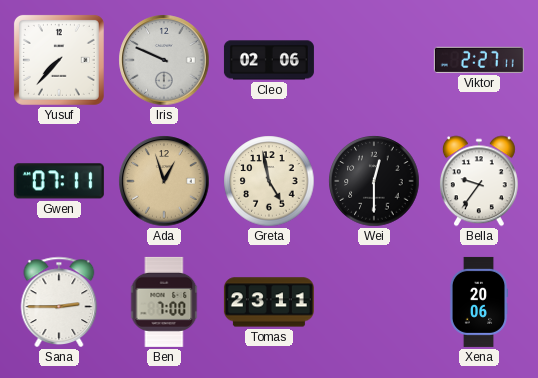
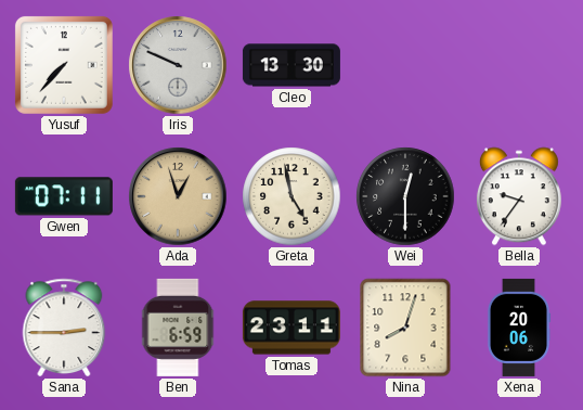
Cleo: 02:06 -> 13:30
Viktor: 2:27 -> none
Ben: 7:00 -> 6:59
Nina: none -> 8:03
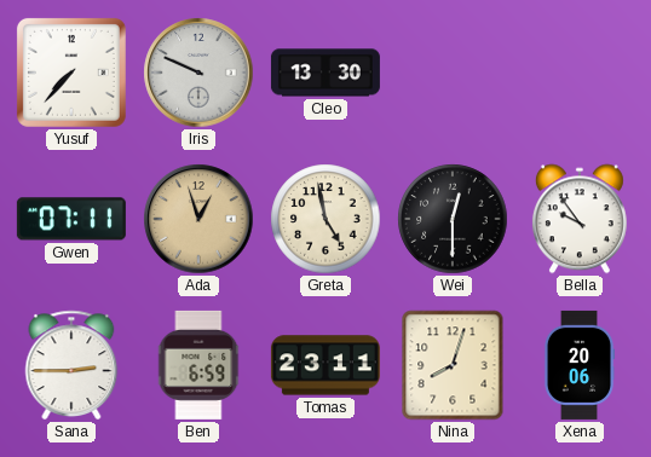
Bella: 9:36 -> 9:54
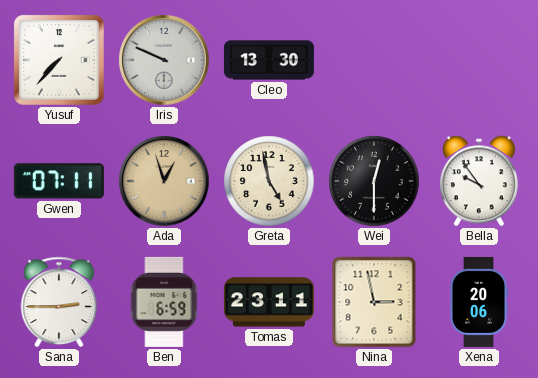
Nina: 8:03 -> 2:58
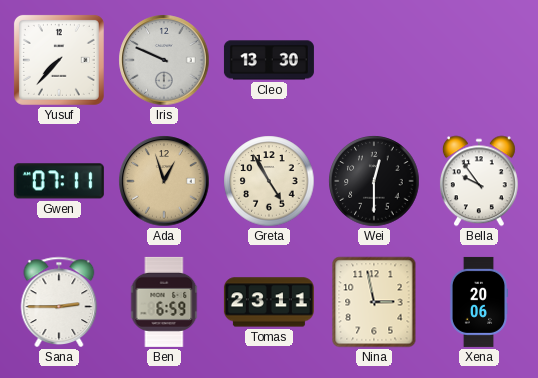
Greta: 4:58 -> 4:55
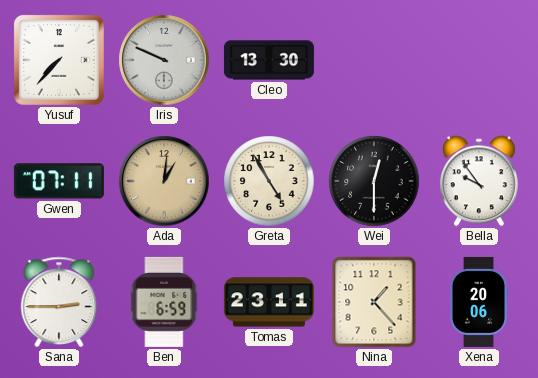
Ada: 12:57 -> 1:01
Nina: 2:58 -> 1:23
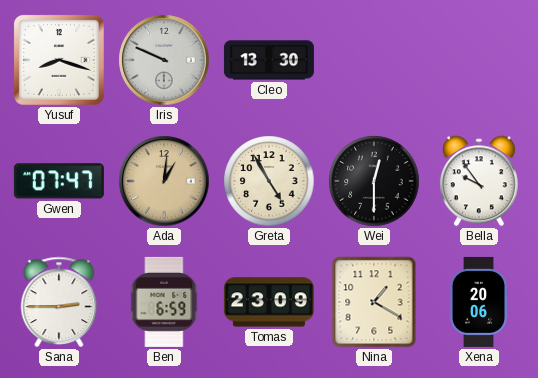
Yusuf: 7:37 -> 8:18
Gwen: 07:11 -> 07:47
Tomas: 23:11 -> 23:09
Nina: 1:23 -> 1:20
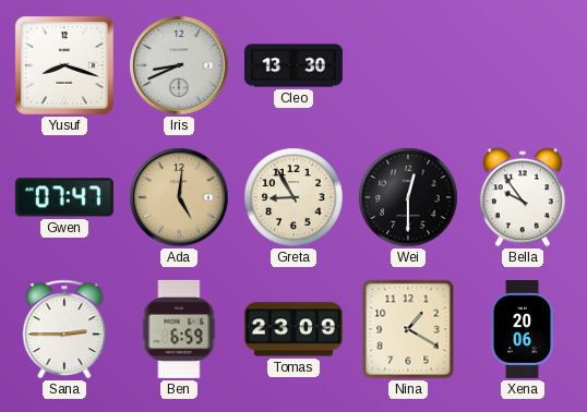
Iris: 9:49 -> 8:41
Ada: 1:01 -> 5:01
Greta: 4:55 -> 8:55
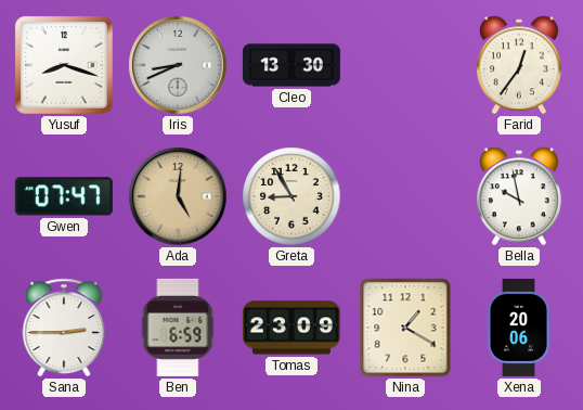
Farid: none -> 12:36
Wei: 12:30 -> none
Bella: 9:54 -> 9:58
